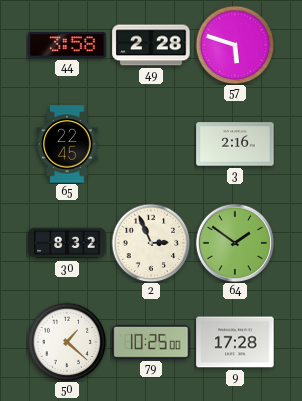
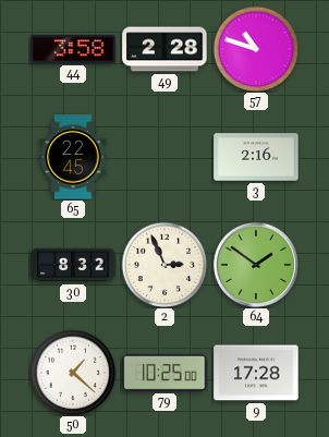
57: 5:48 -> 10:48
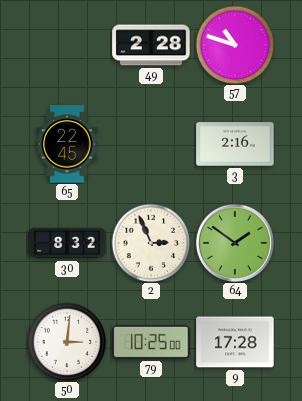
44: 3:58 -> none
50: 1:22 -> 3:01
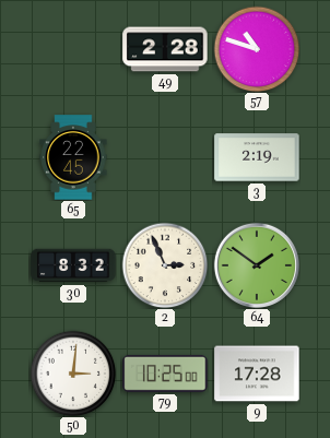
3: 2:16 -> 2:19
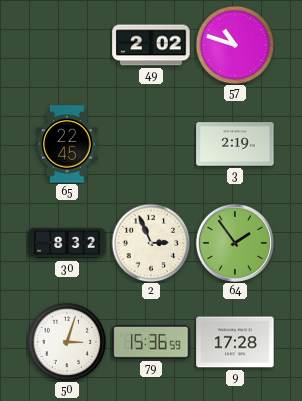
49: 2:28 -> 2:02
64: 1:51 -> 1:54
50: 3:01 -> 3:03
79: 10:25 -> 15:36
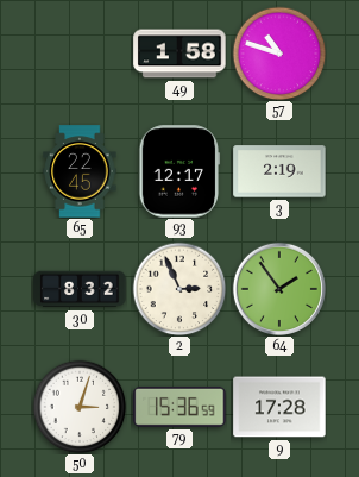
49: 2:02 -> 1:58
93: none -> 12:17
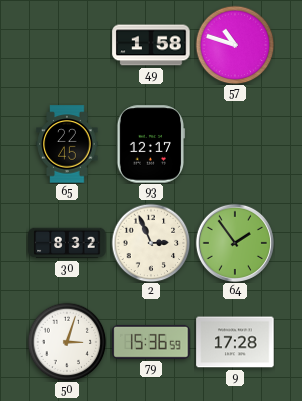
3: 2:19 -> none
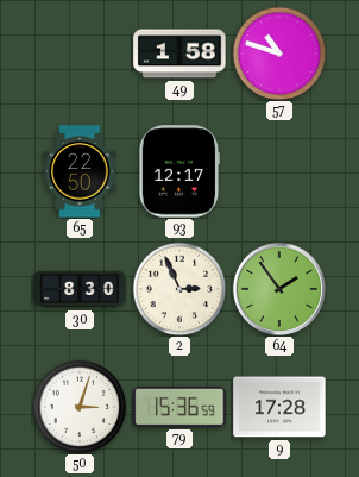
65: 22:45 -> 22:50
30: 8:32 -> 8:30
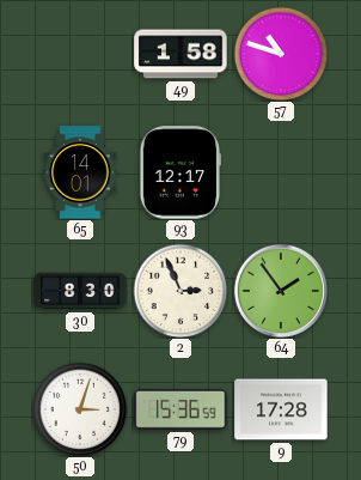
65: 22:50 -> 14:01
